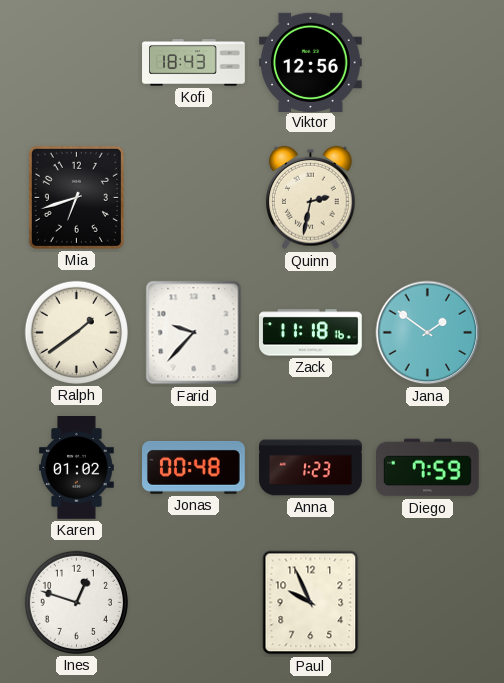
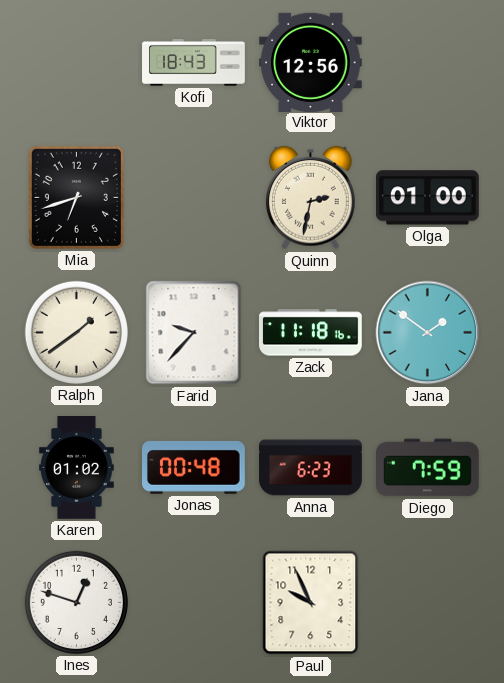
Olga: none -> 01:00
Anna: 1:23 -> 6:23
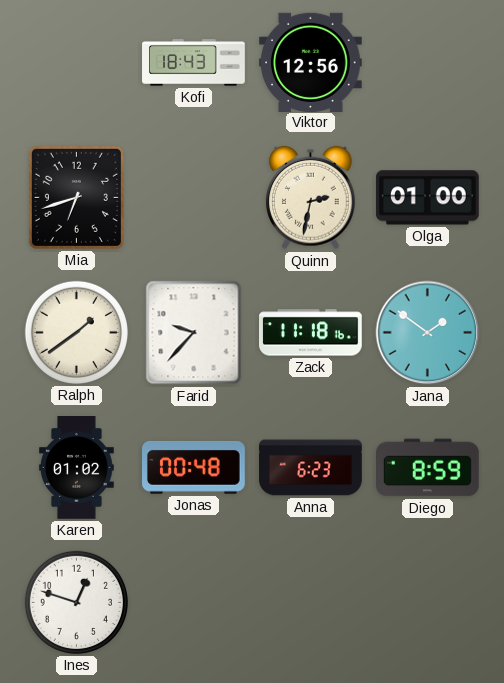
Diego: 7:59 -> 8:59
Paul: 9:56 -> none
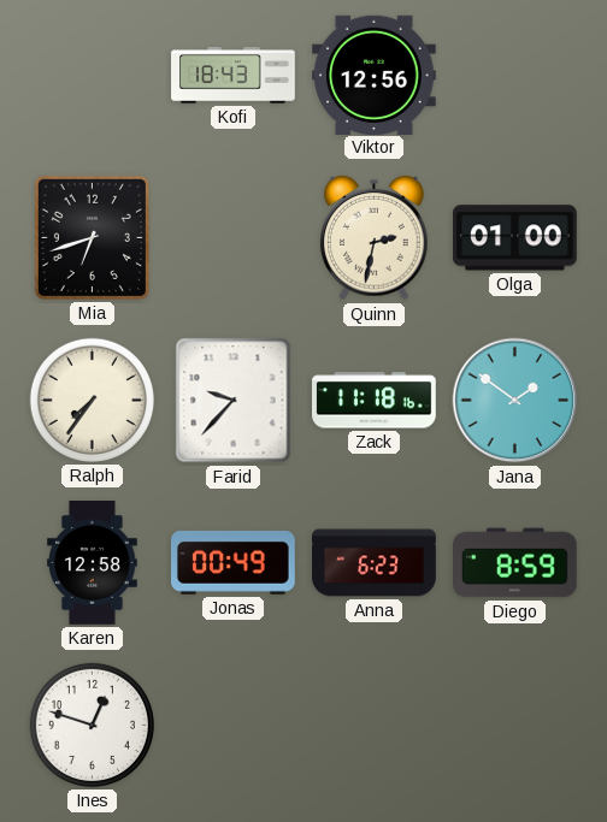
Ralph: 1:39 -> 7:36
Karen: 01:02 -> 12:58
Jonas: 00:48 -> 00:49
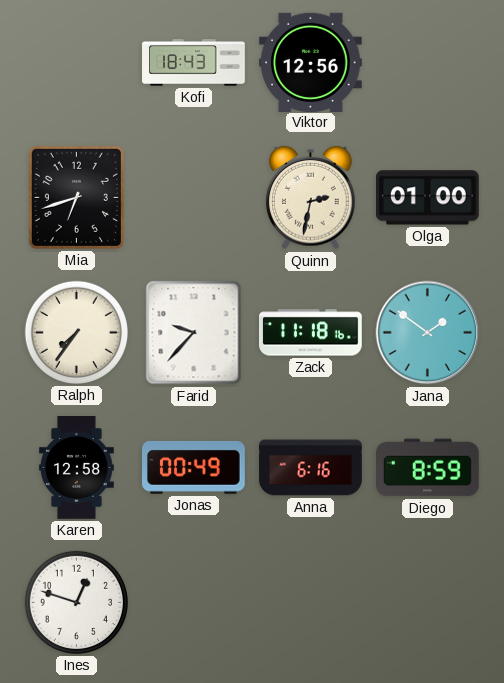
Anna: 6:23 -> 6:16
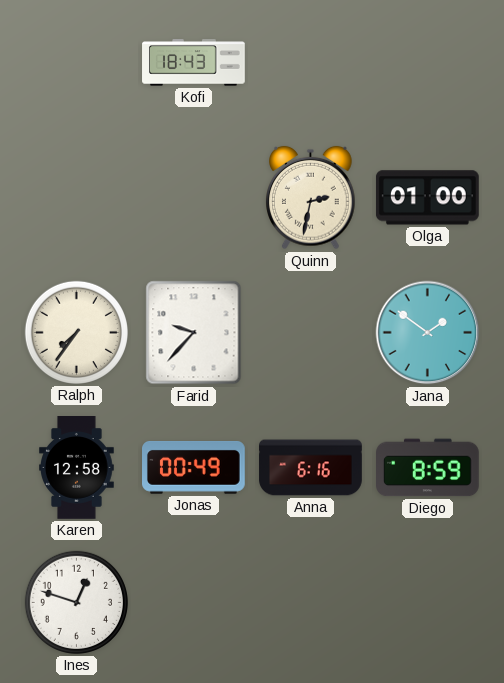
Viktor: 12:56 -> none
Mia: 6:42 -> none
Zack: 11:18 -> none
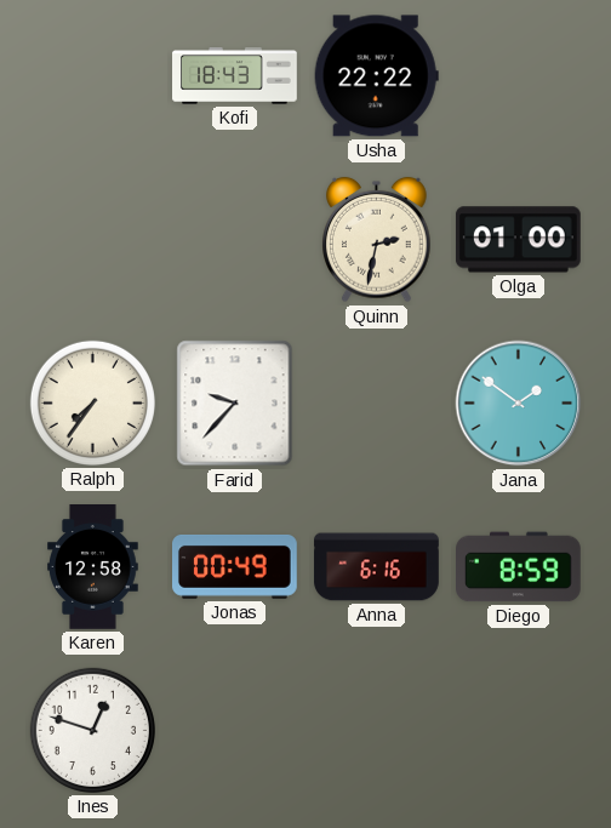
Usha: none -> 22:22
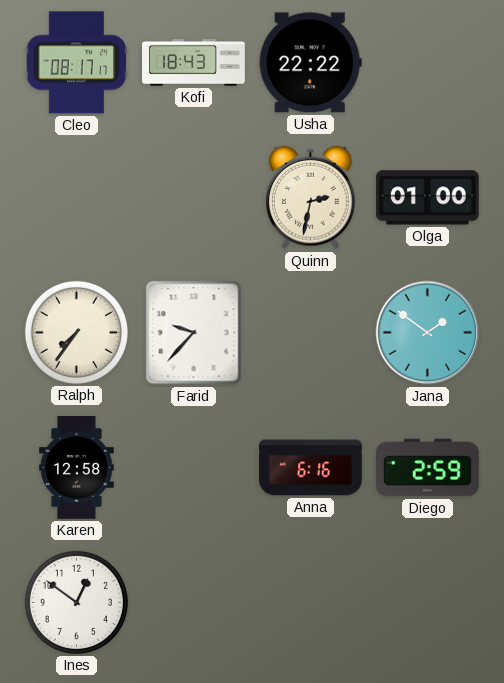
Cleo: none -> 08:17
Jonas: 00:49 -> none
Diego: 8:59 -> 2:59
Ines: 12:48 -> 12:51
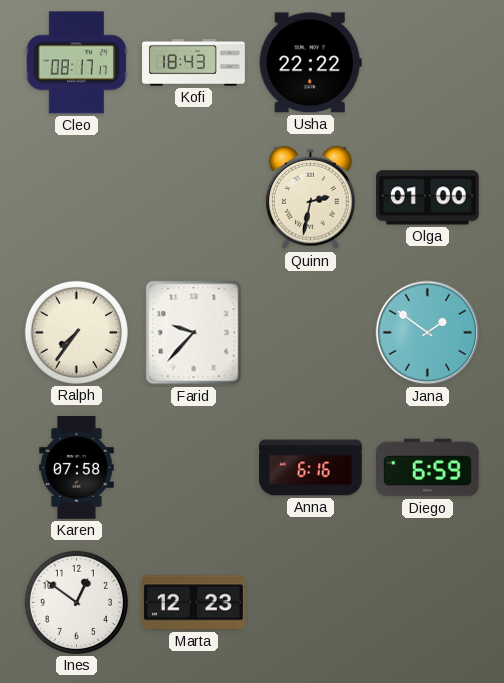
Karen: 12:58 -> 07:58
Diego: 2:59 -> 6:59
Marta: none -> 12:23
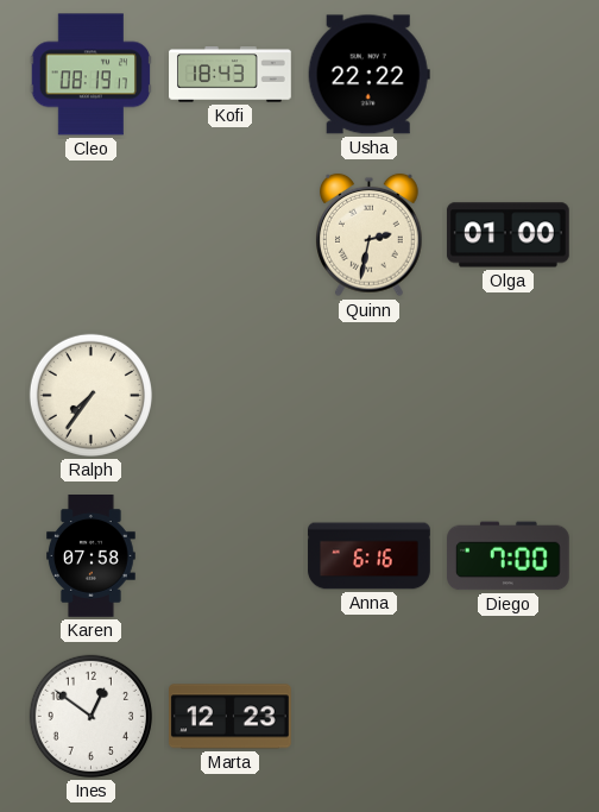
Cleo: 08:17 -> 08:19
Farid: 9:37 -> none
Jana: 1:51 -> none
Diego: 6:59 -> 7:00
